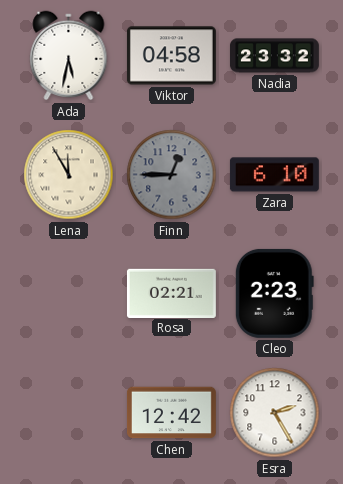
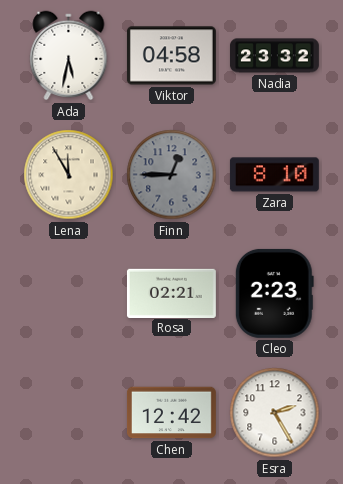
Zara: 6:10 -> 8:10
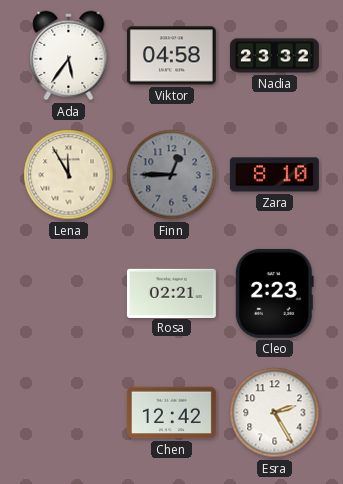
Ada: 5:32 -> 5:36
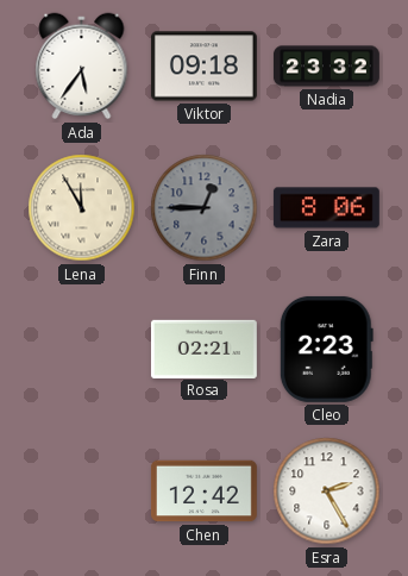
Viktor: 04:58 -> 09:18
Zara: 8:10 -> 8:06
